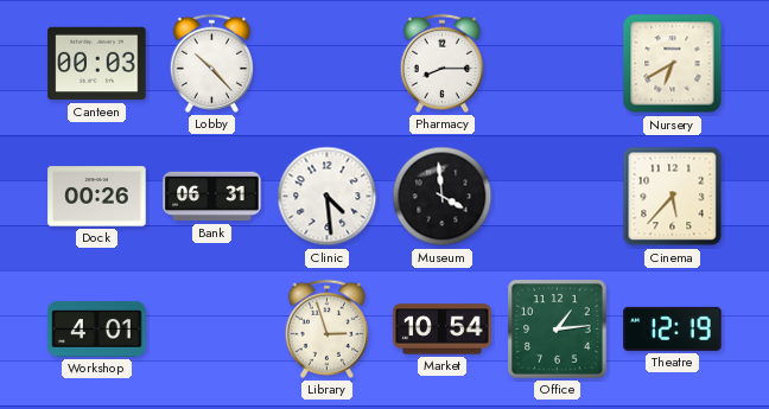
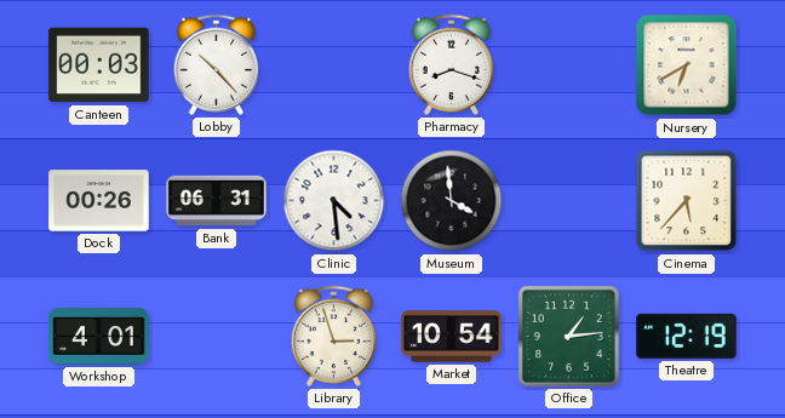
Pharmacy: 8:15 -> 8:18
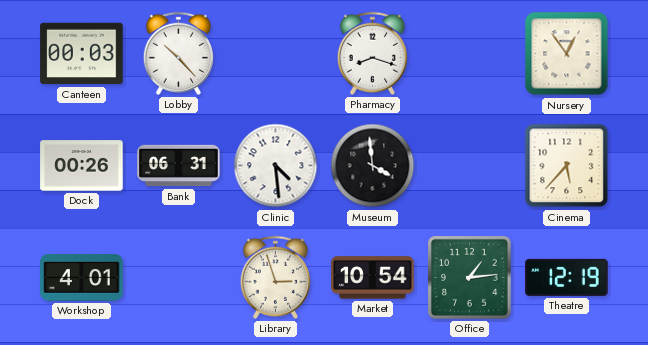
Nursery: 6:40 -> 12:54
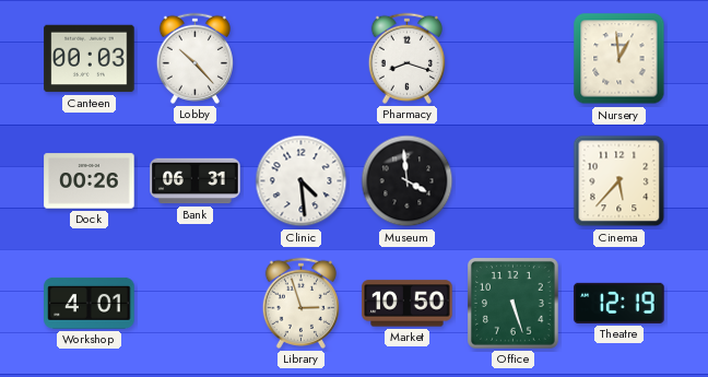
Nursery: 12:54 -> 12:59
Market: 10:54 -> 10:50
Office: 1:14 -> 5:27
